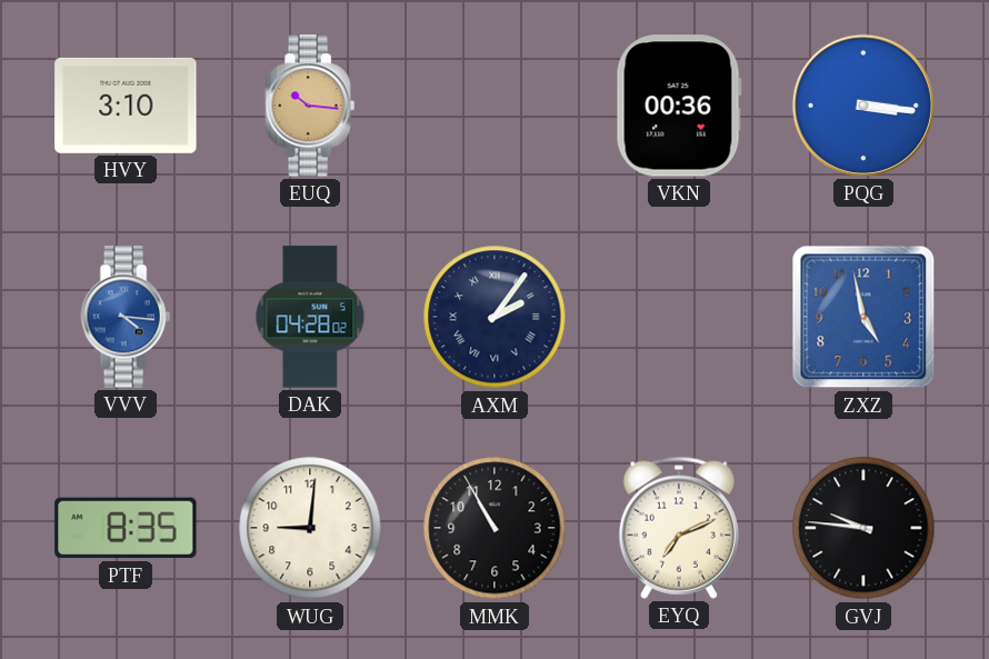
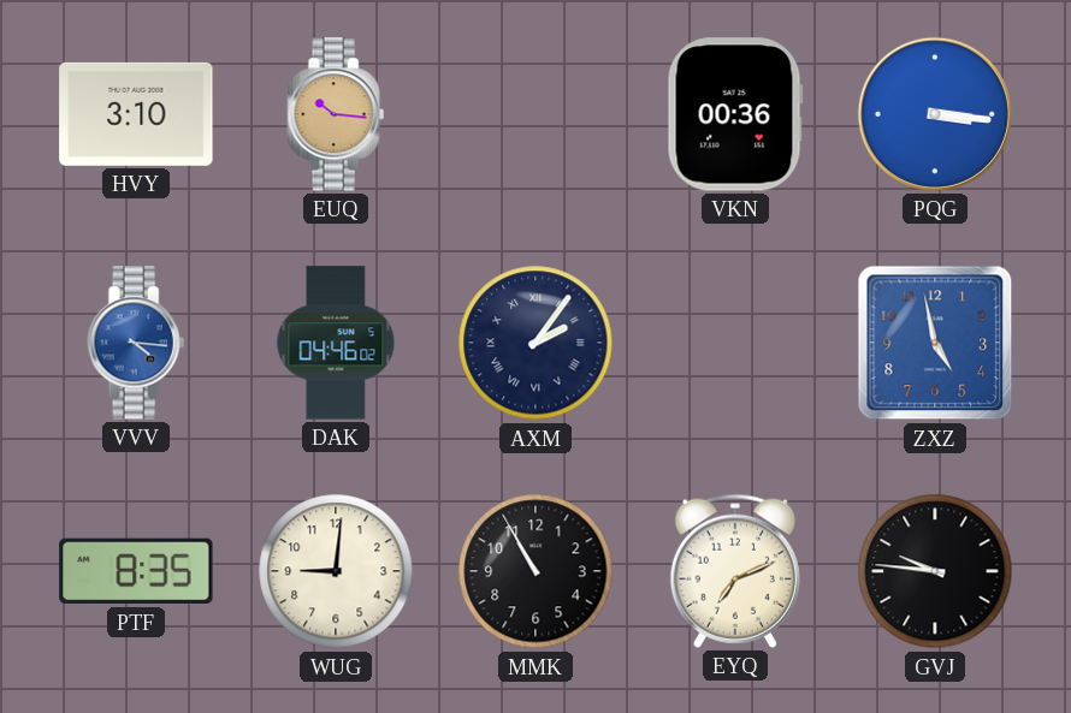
DAK: 04:28 -> 04:46
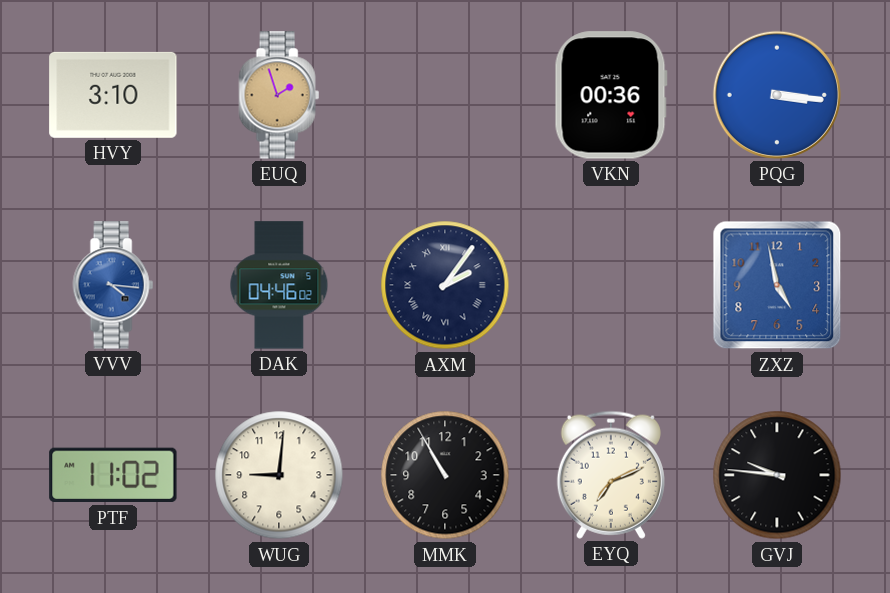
EUQ: 10:16 -> 1:57
PTF: 8:35 -> 11:02
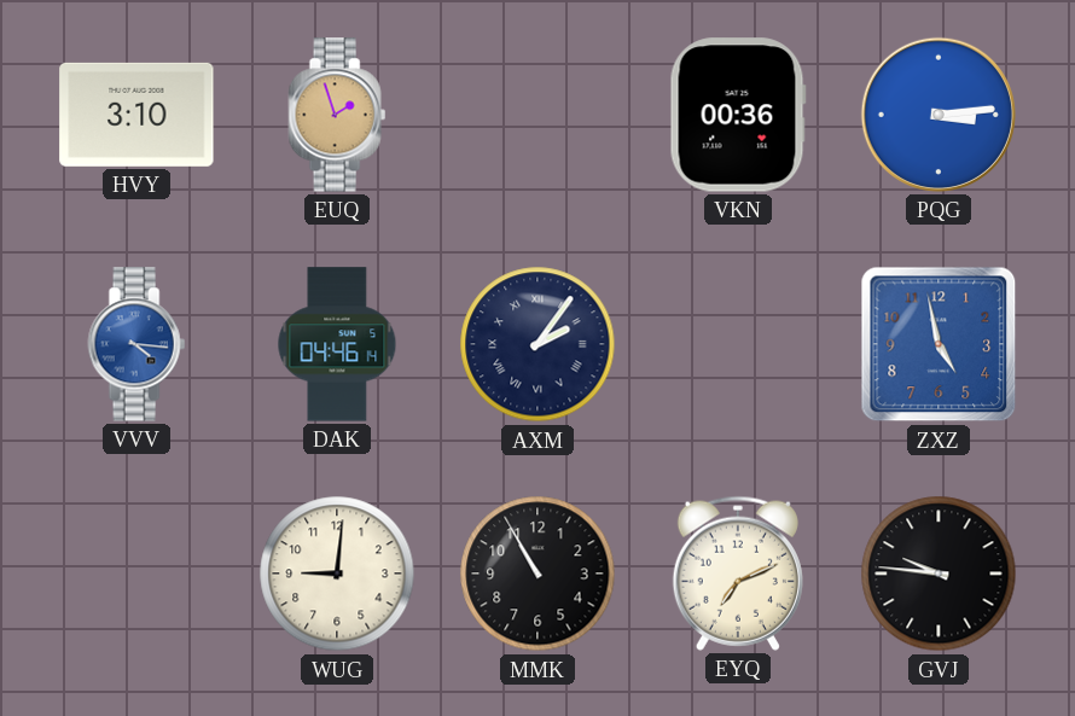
PQG: 3:16 -> 3:14
DAK: 04:46:02 -> 04:46:14
PTF: 11:02 -> none
